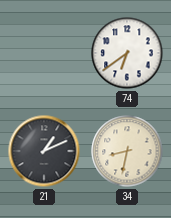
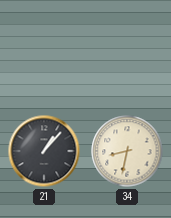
74: 6:39 -> none
21: 1:11 -> 1:07
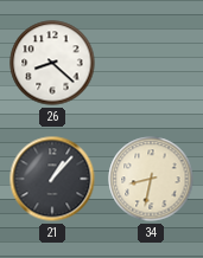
26: none -> 8:22
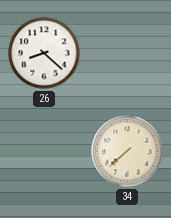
21: 1:07 -> none
34: 8:32 -> 7:38
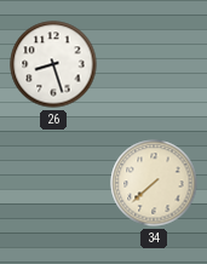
26: 8:22 -> 8:27
